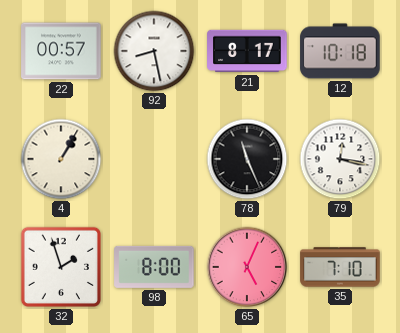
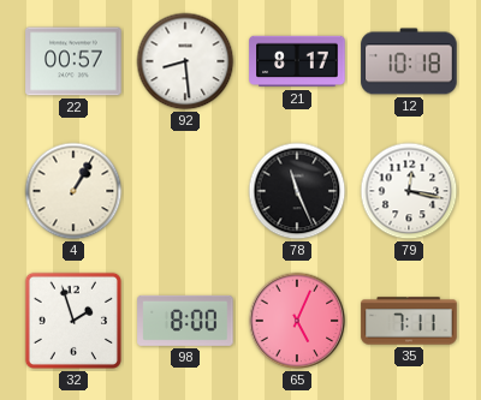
92: 8:28 -> 8:29
35: 7:10 -> 7:11
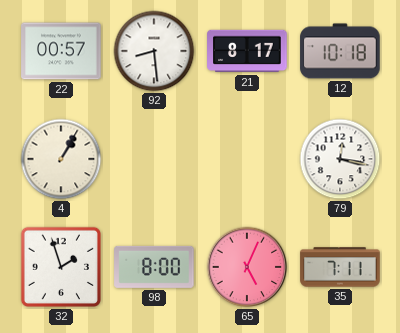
78: 11:26 -> none
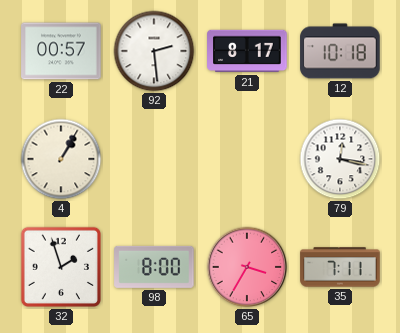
92: 8:29 -> 2:29
65: 5:04 -> 3:35
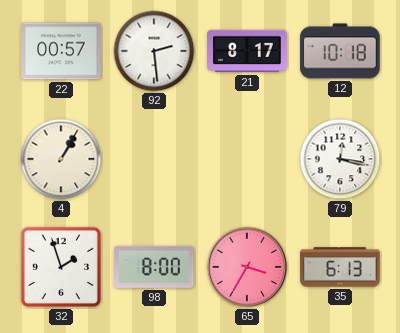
35: 7:11 -> 6:13
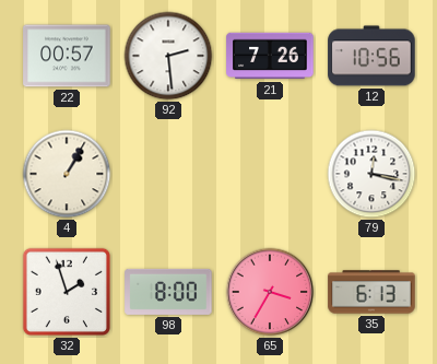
21: 8:17 -> 7:26
12: 10:18 -> 10:56
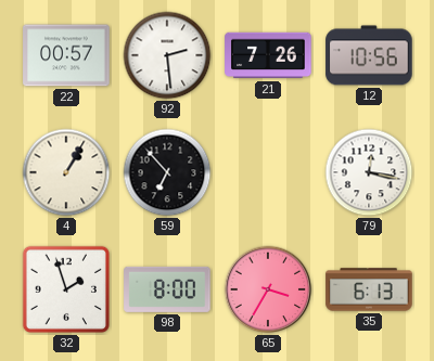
59: none -> 6:53
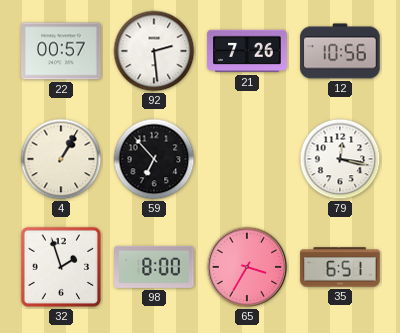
35: 6:13 -> 6:51
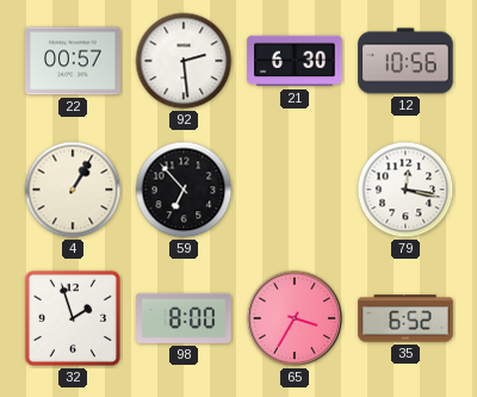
21: 7:26 -> 6:30
35: 6:51 -> 6:52
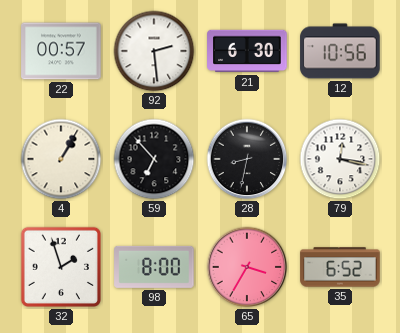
28: none -> 8:32
